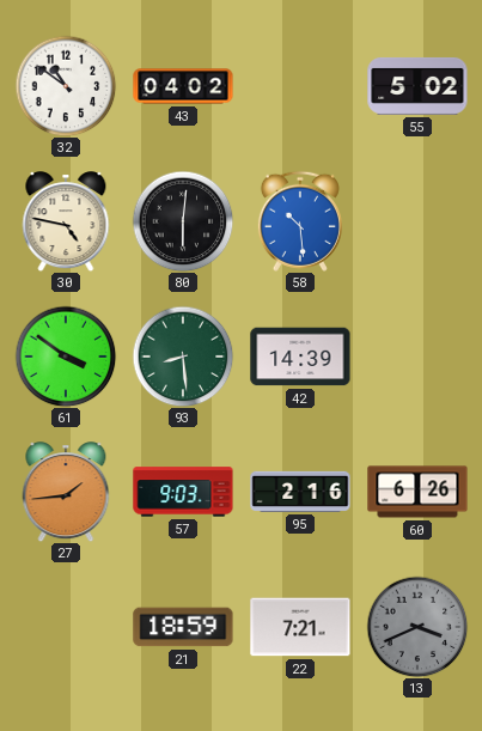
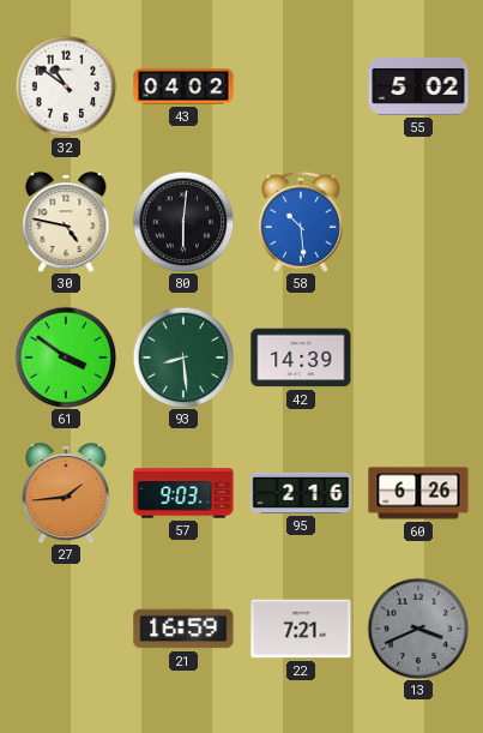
21: 18:59 -> 16:59
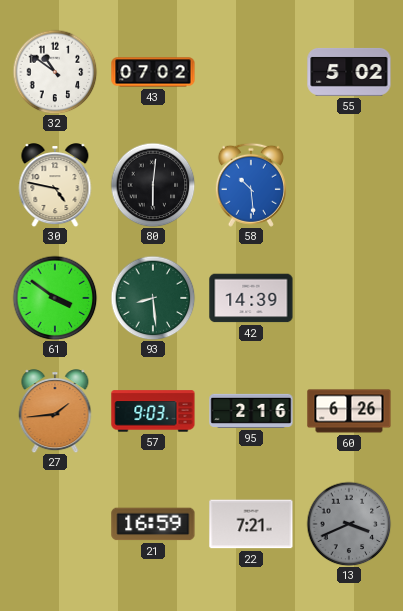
43: 04:02 -> 07:02
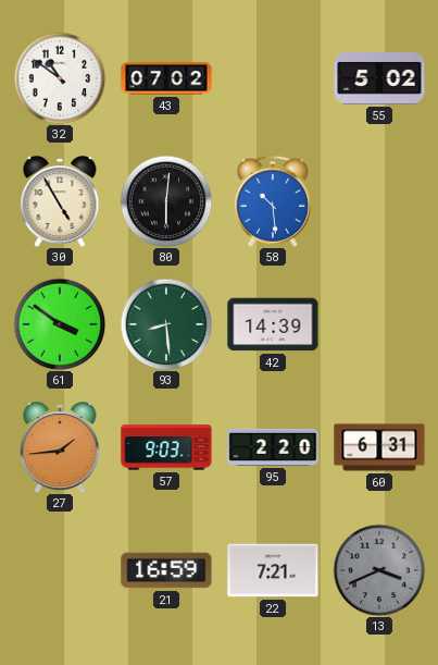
30: 4:47 -> 4:55
95: 2:16 -> 2:20
60: 6:26 -> 6:31
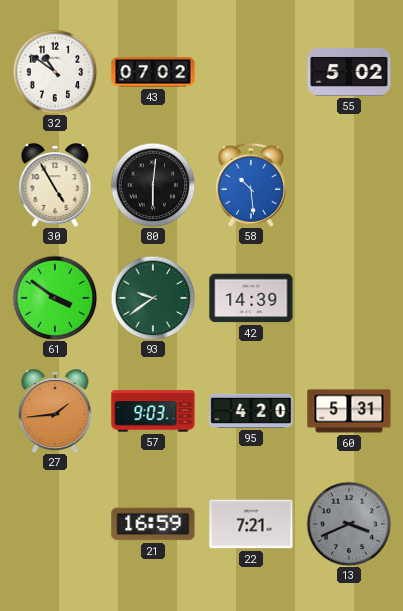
93: 8:29 -> 9:39
95: 2:20 -> 4:20
60: 6:31 -> 5:31
